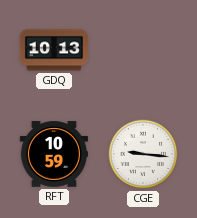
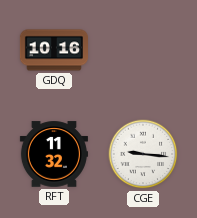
GDQ: 10:13 -> 10:16
RFT: 10:59 -> 11:32
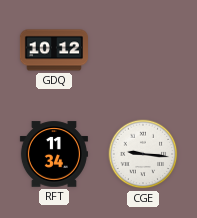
GDQ: 10:16 -> 10:12
RFT: 11:32 -> 11:34
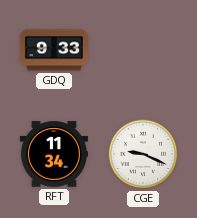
GDQ: 10:12 -> 9:33
CGE: 9:16 -> 9:19
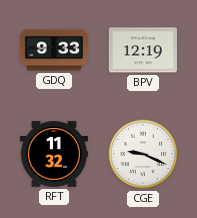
BPV: none -> 12:19
RFT: 11:34 -> 11:32
